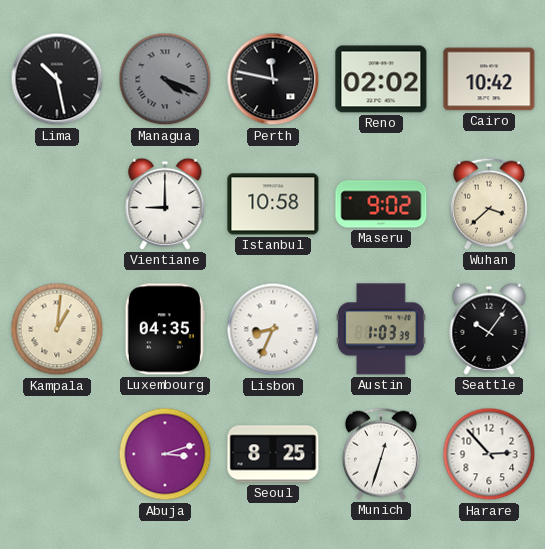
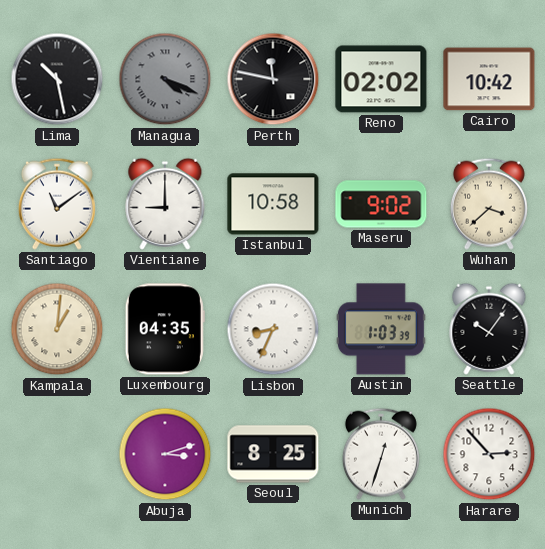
Santiago: none -> 11:09
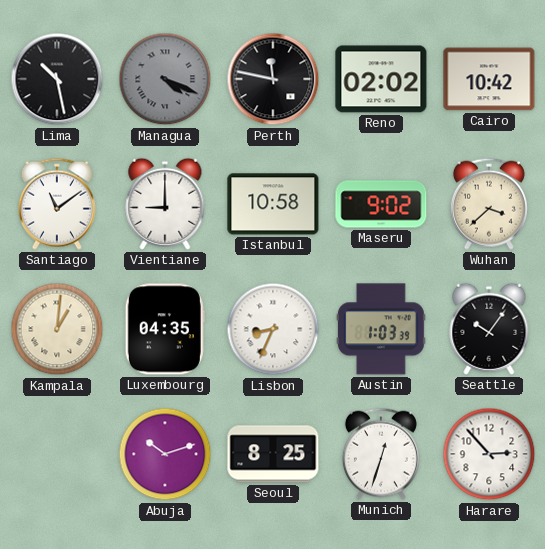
Abuja: 3:12 -> 10:12
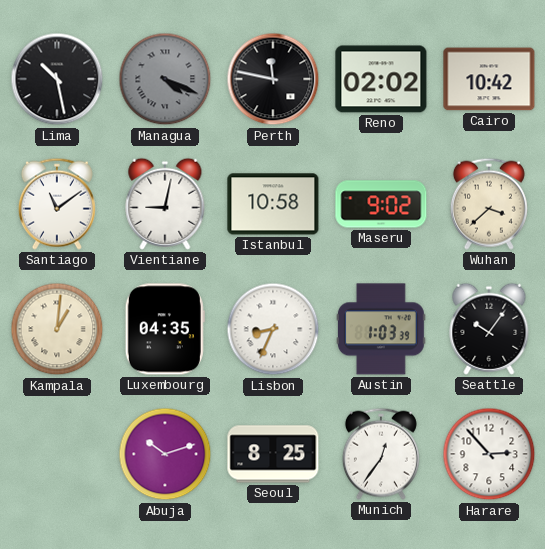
Vientiane: 9:00 -> 9:02
Munich: 12:33 -> 12:36
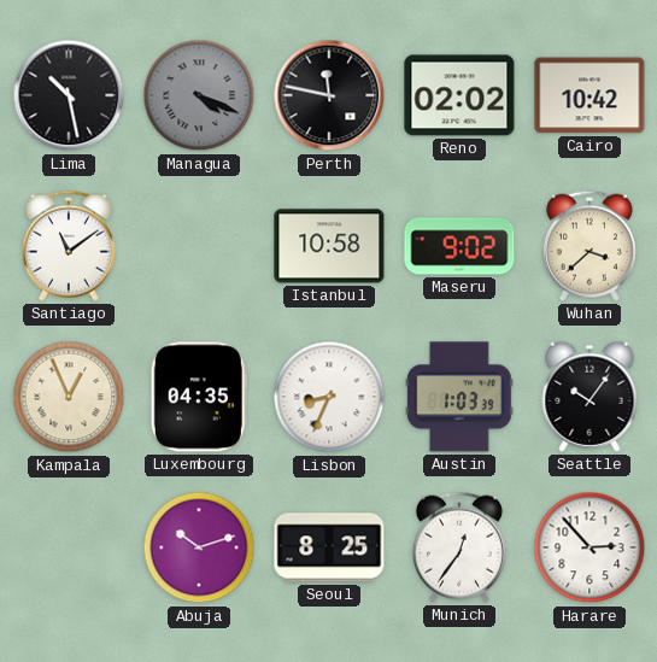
Vientiane: 9:02 -> none
Kampala: 1:01 -> 12:56
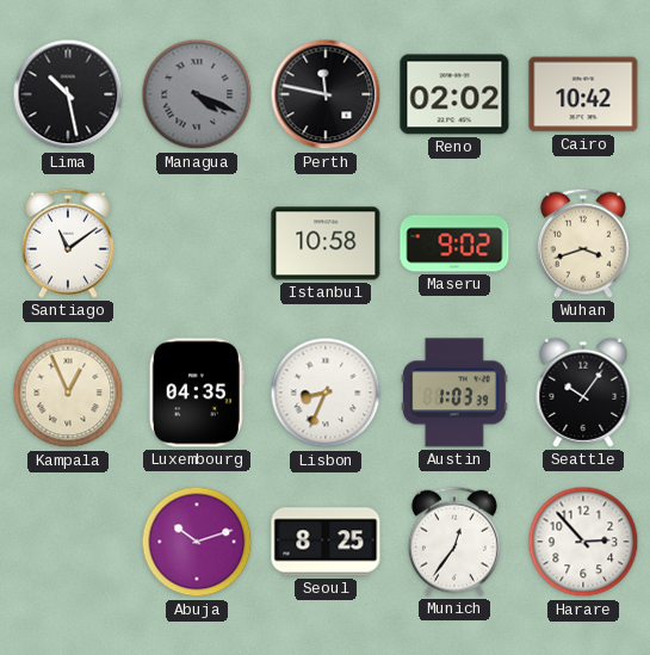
Wuhan: 3:38 -> 3:42
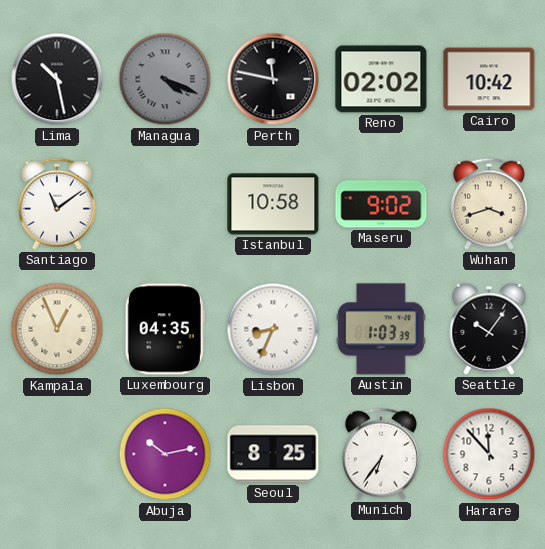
Abuja: 10:12 -> 10:13
Munich: 12:36 -> 6:36
Harare: 2:53 -> 11:53
